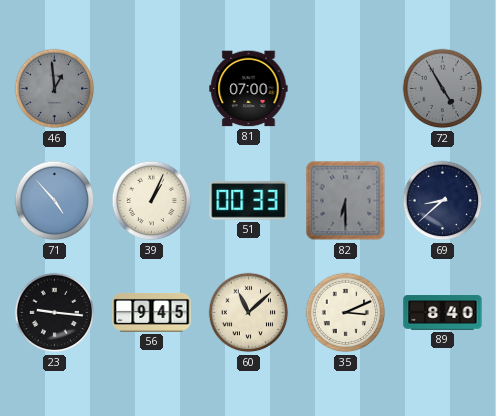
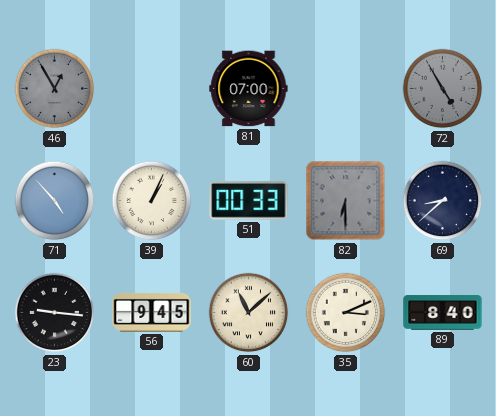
46: 12:59 -> 12:55
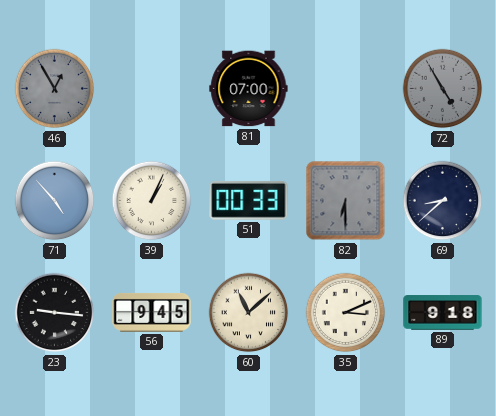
89: 8:40 -> 9:18
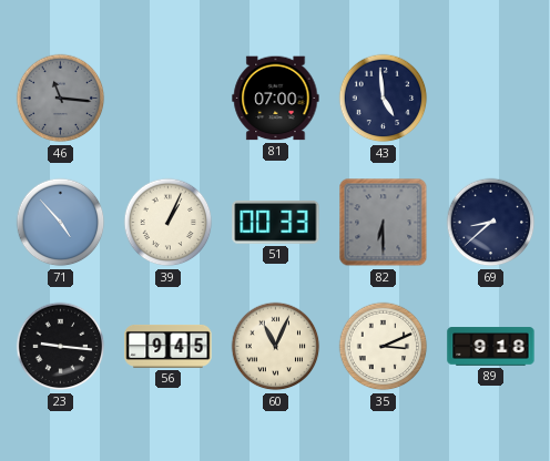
46: 12:55 -> 11:16
43: none -> 4:59
72: 4:55 -> none
60: 11:08 -> 11:04
